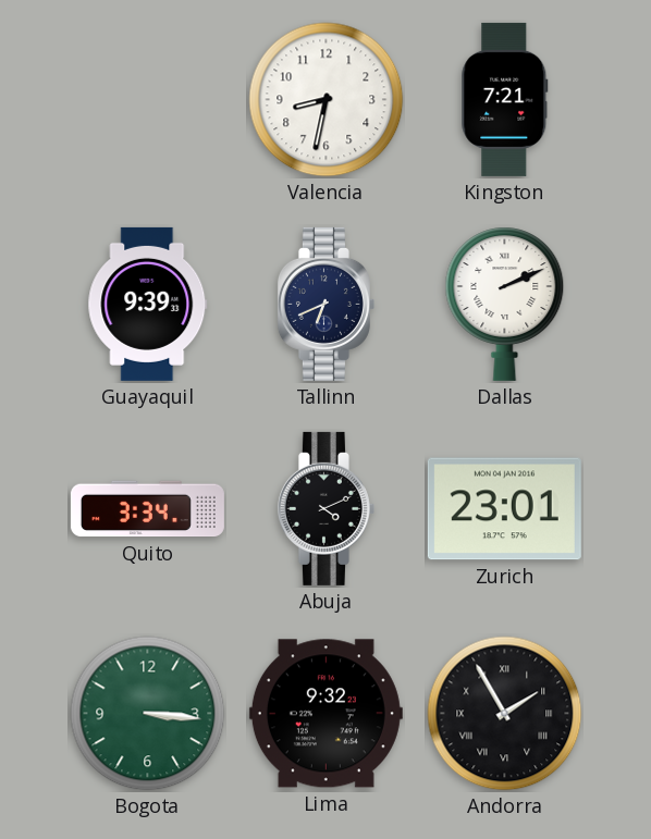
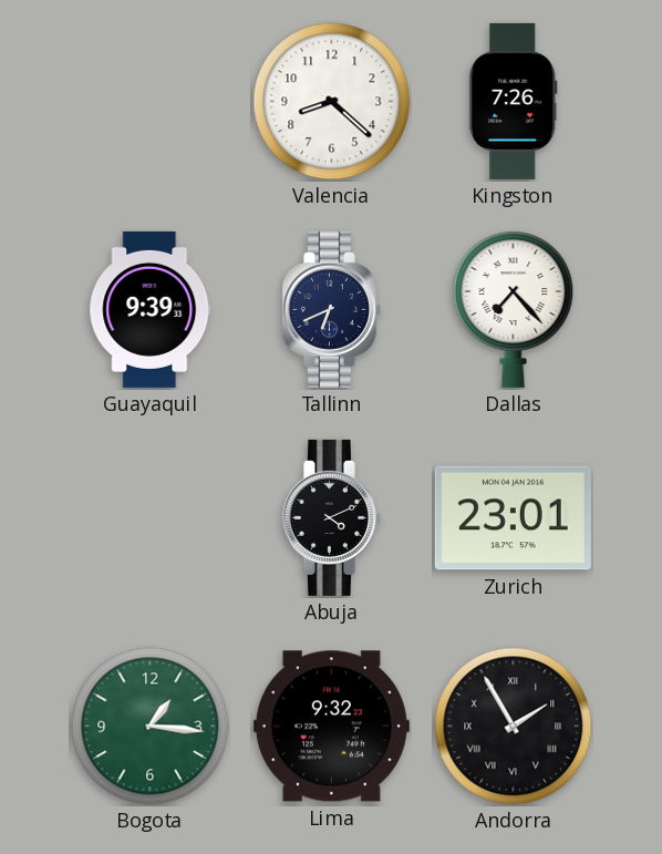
Valencia: 8:32 -> 8:22
Kingston: 7:21 -> 7:26
Dallas: 2:11 -> 7:23
Quito: 3:34 -> none
Bogota: 3:16 -> 1:16
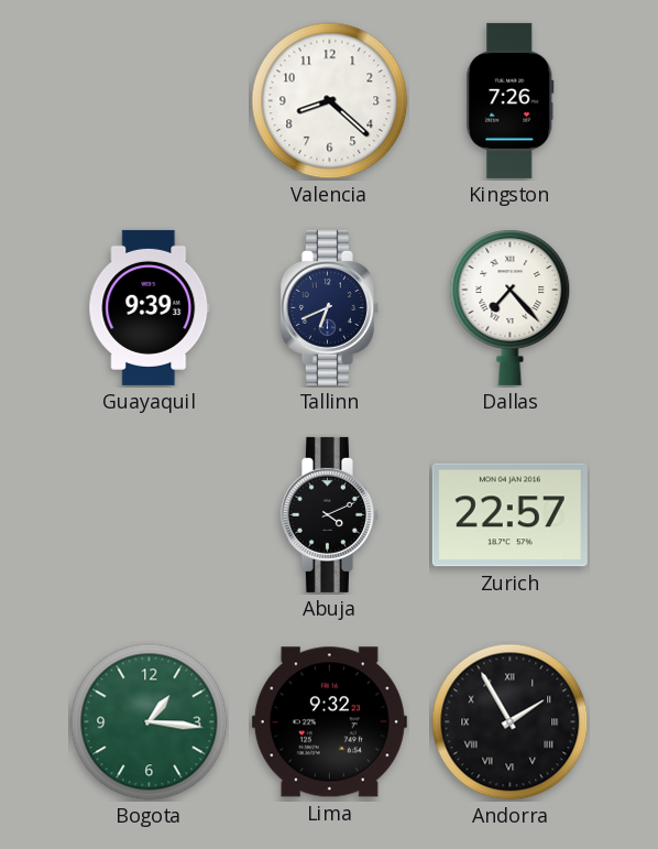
Zurich: 23:01 -> 22:57
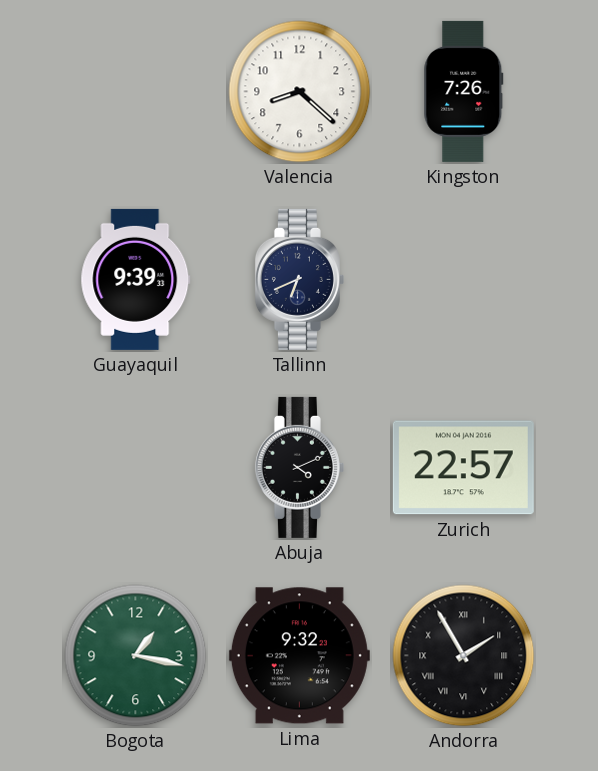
Dallas: 7:23 -> none
Bogota: 1:16 -> 1:17
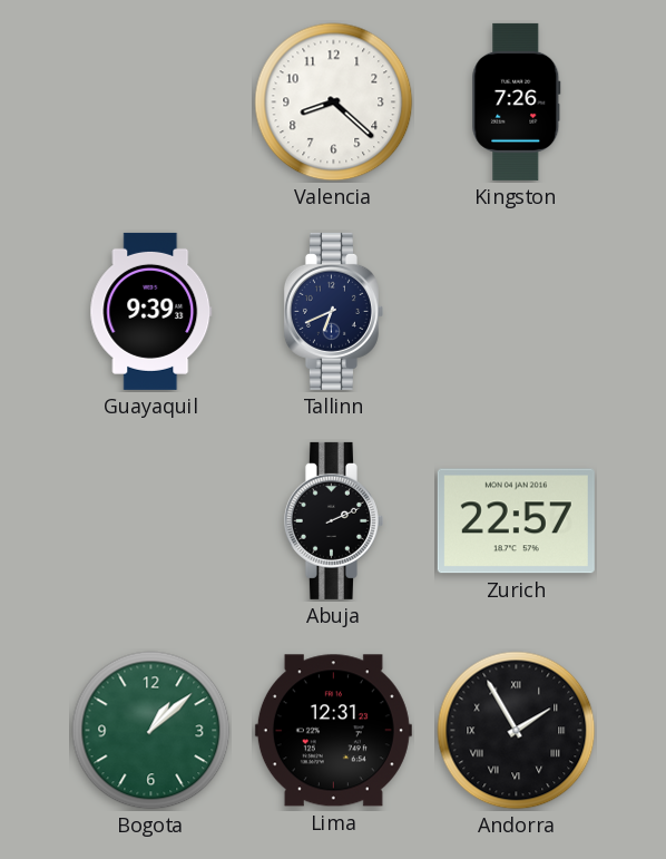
Abuja: 4:11 -> 2:11
Bogota: 1:17 -> 1:08
Lima: 9:32 -> 12:31
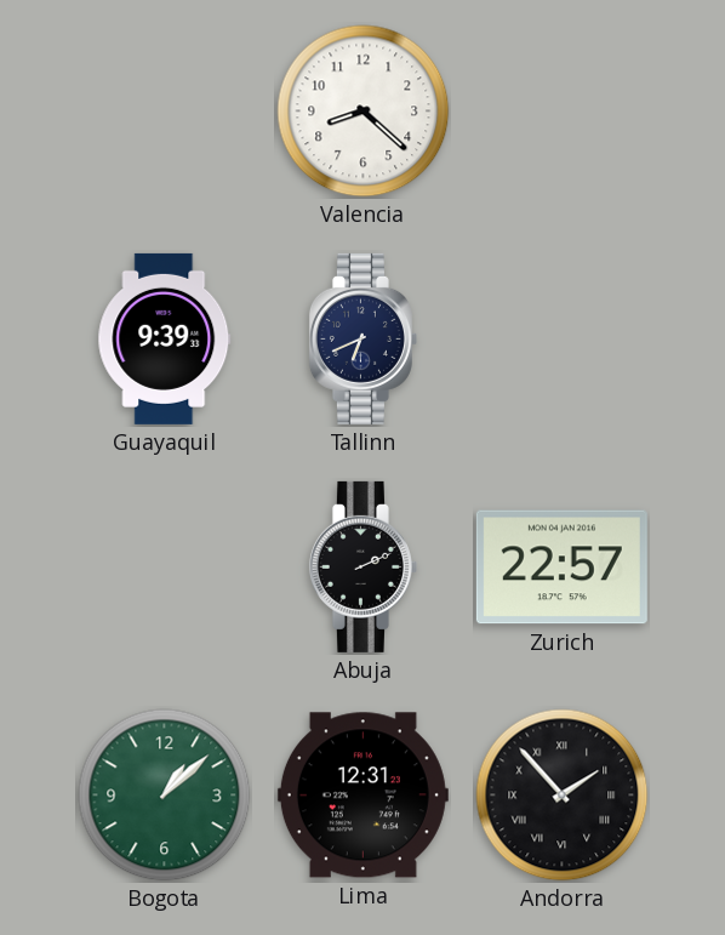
Kingston: 7:26 -> none
Andorra: 1:55 -> 1:53
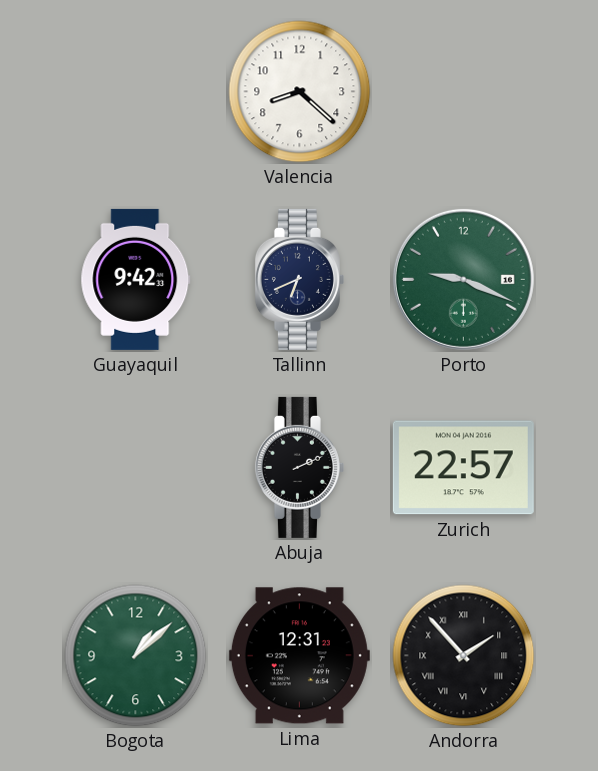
Guayaquil: 9:39 -> 9:42
Porto: none -> 9:19
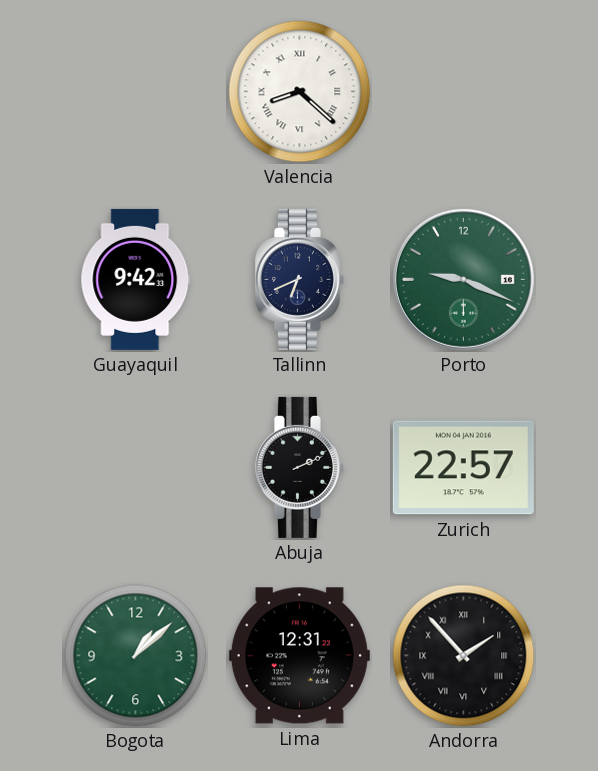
Valencia numerals: Arabic -> Roman
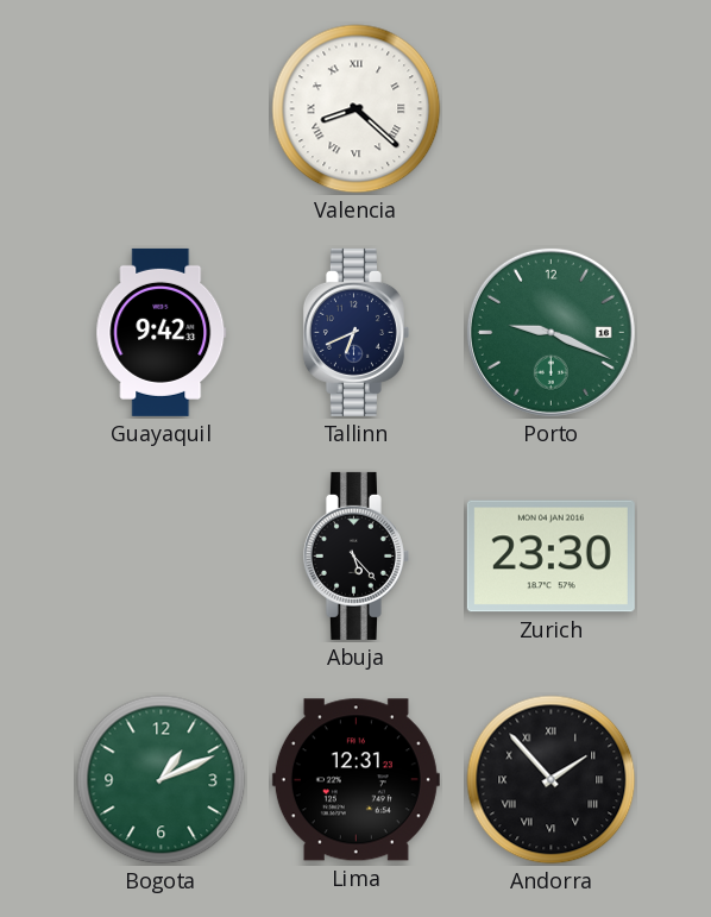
Abuja: 2:11 -> 5:23
Zurich: 22:57 -> 23:30
Bogota: 1:08 -> 1:11
